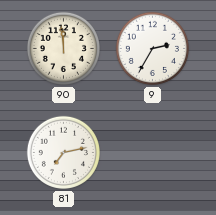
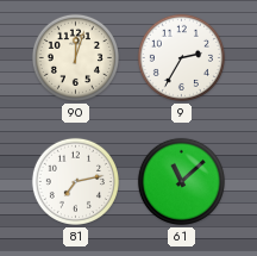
90: 11:59 -> 12:03
61: none -> 11:08
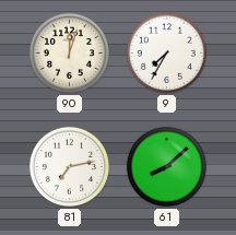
9: 2:35 -> 7:35
61: 11:08 -> 8:08
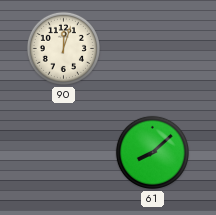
9: 7:35 -> none
81: 7:13 -> none
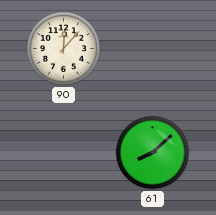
90: 12:03 -> 12:07
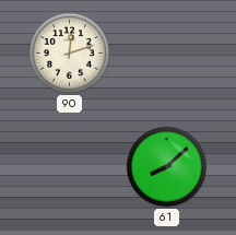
90: 12:07 -> 12:12
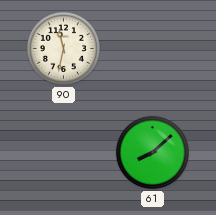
90: 12:12 -> 11:32
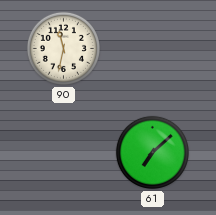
61: 8:08 -> 7:08
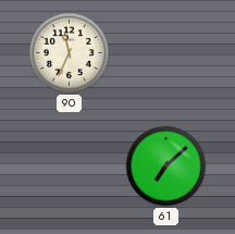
90: 11:32 -> 11:34
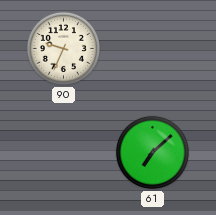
90: 11:34 -> 9:34
